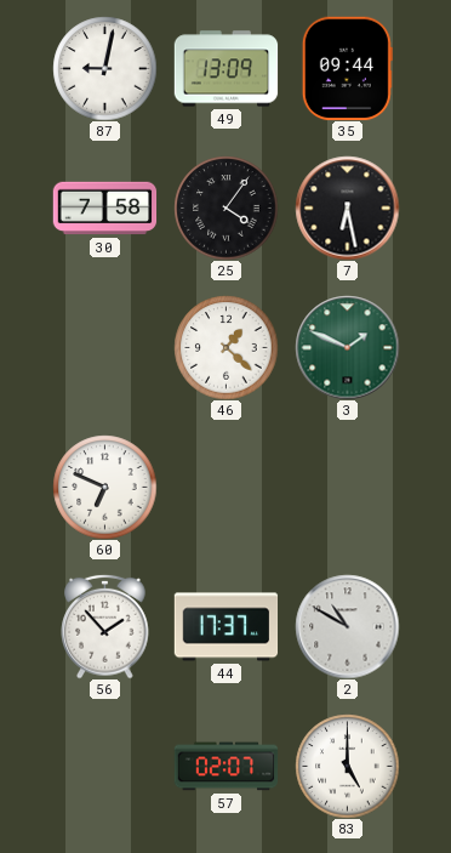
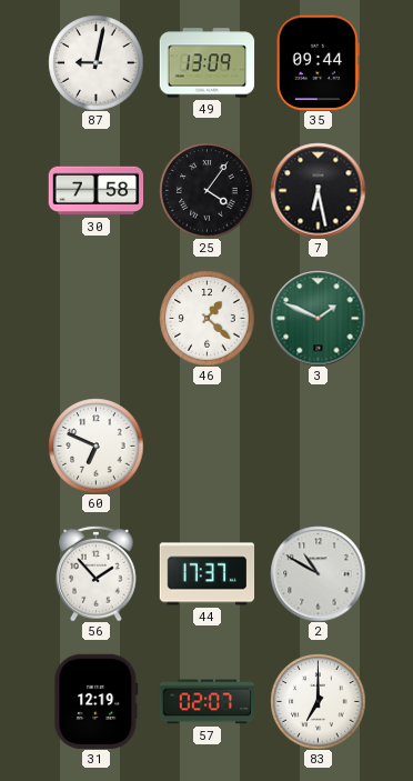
31: none -> 12:19
83: 5:00 -> 7:00
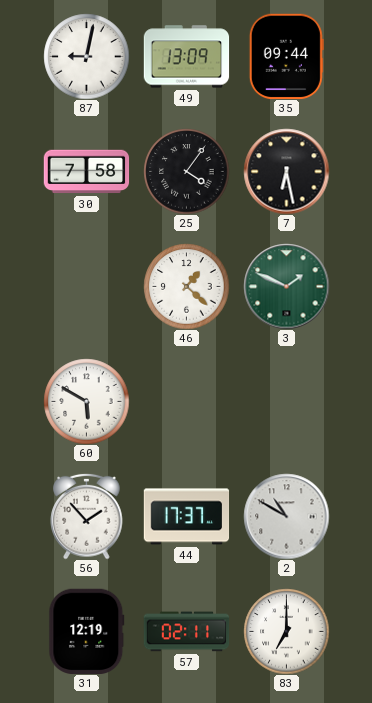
60: 6:49 -> 5:50
57: 02:07 -> 02:11
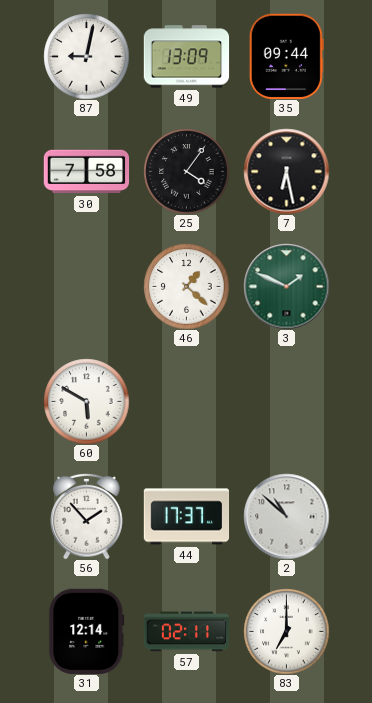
2: 10:50 -> 10:52
31: 12:19 -> 12:14
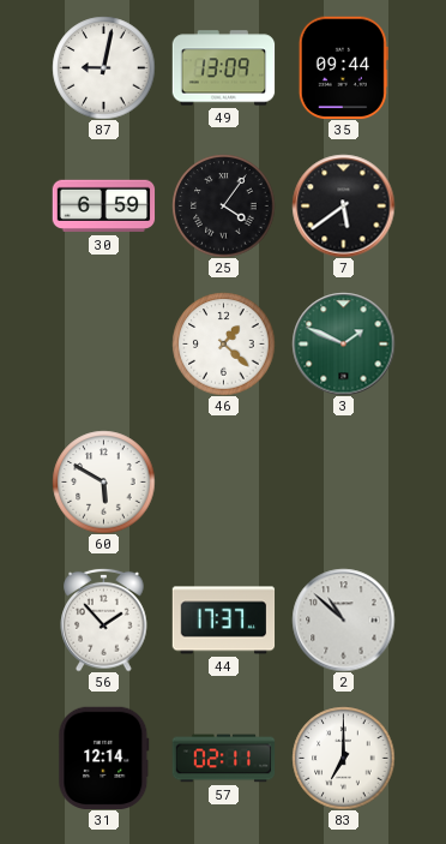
30: 7:58 -> 6:59
7: 6:28 -> 5:39
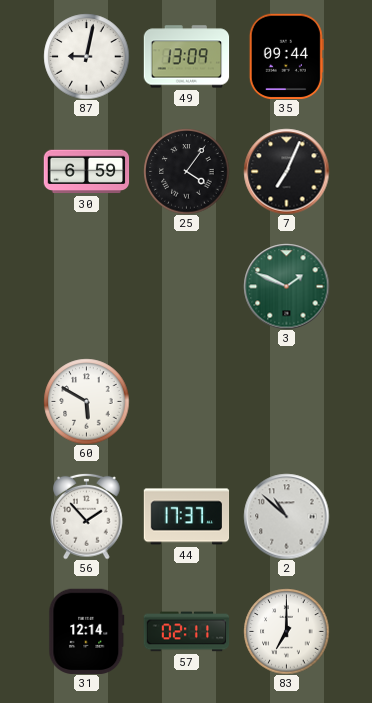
7: 5:39 -> 7:04
46: 1:22 -> none
